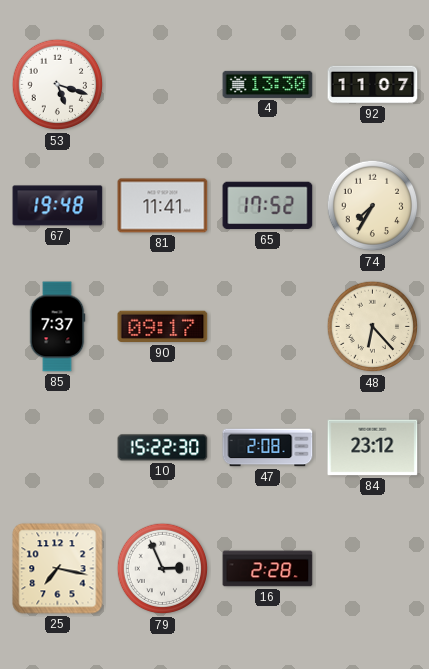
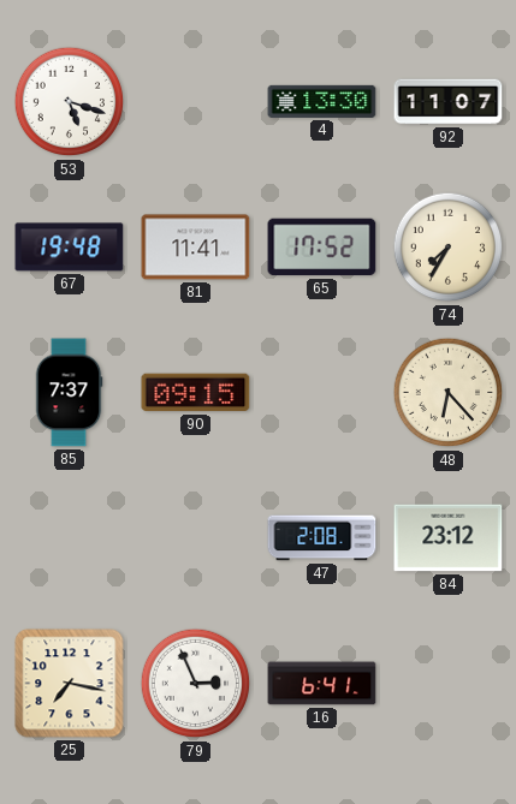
90: 09:17 -> 09:15
10: 15:22 -> none
16: 2:28 -> 6:41
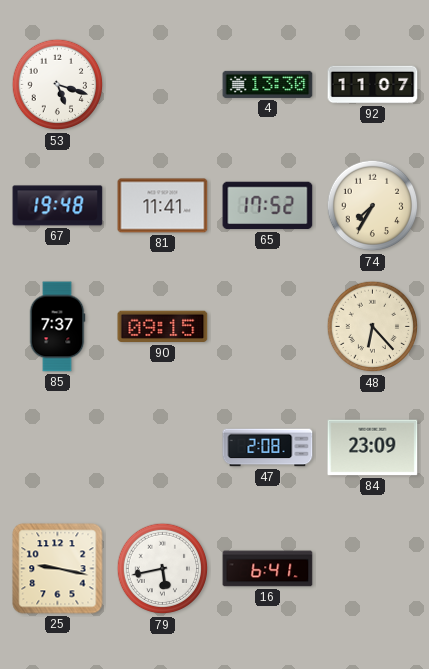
84: 23:12 -> 23:09
25: 7:17 -> 9:17
79: 2:56 -> 5:43
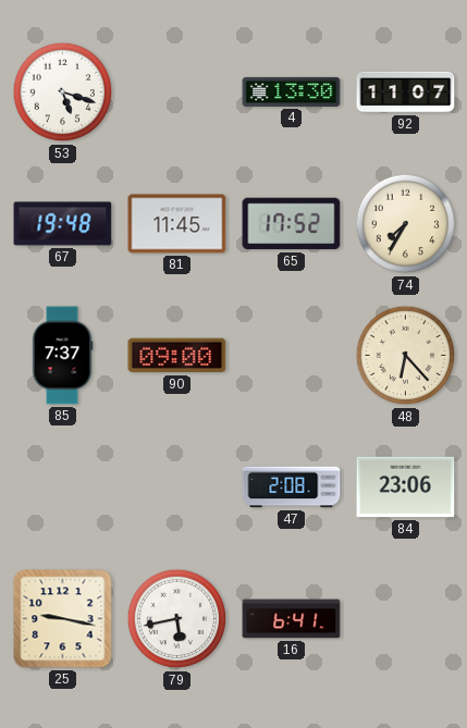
81: 11:41 -> 11:45
90: 09:15 -> 09:00
84: 23:09 -> 23:06
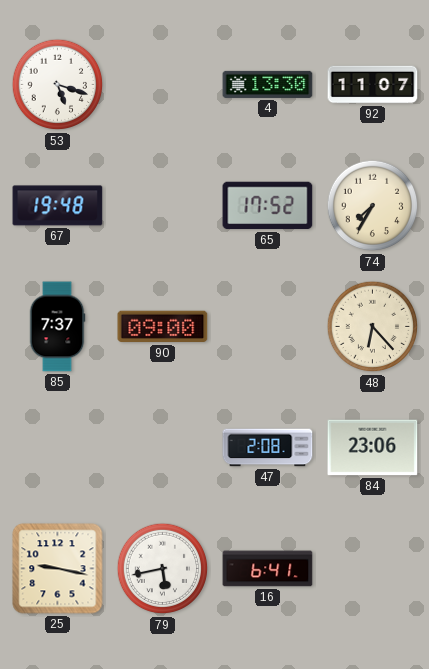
81: 11:45 -> none
